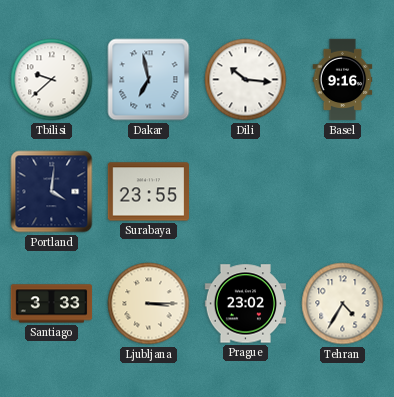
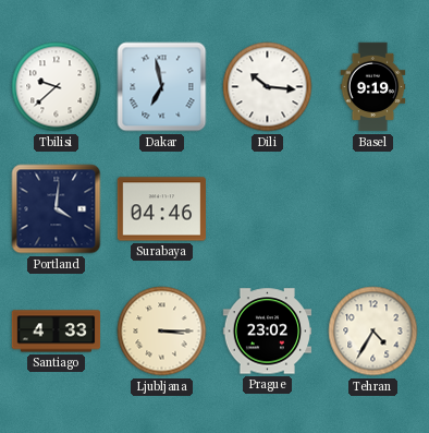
Basel: 9:16 -> 9:19
Surabaya: 23:55 -> 04:46
Santiago: 3:33 -> 4:33
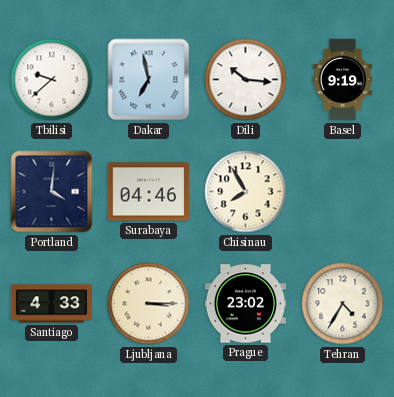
Chisinau: none -> 7:55
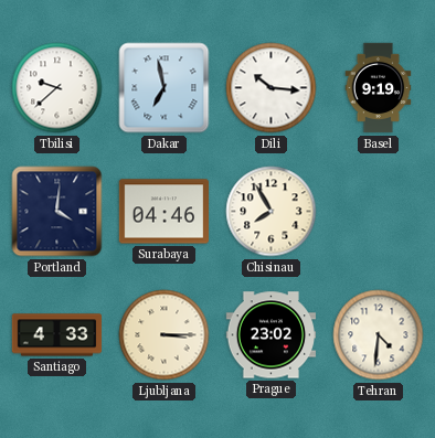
Tehran: 4:35 -> 4:31
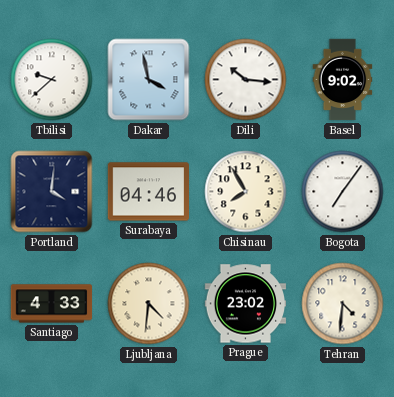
Dakar: 6:58 -> 3:58
Basel: 9:19 -> 9:02
Bogota: none -> 7:06
Ljubljana: 3:15 -> 4:31
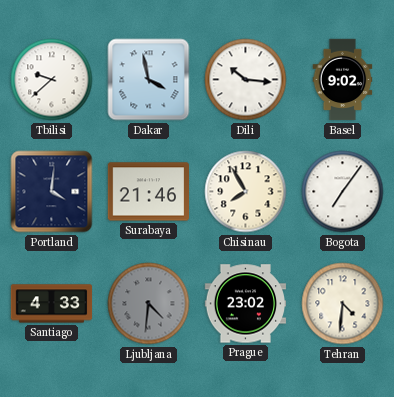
Surabaya: 04:46 -> 21:46
Ljubljana dial: cream -> grey
